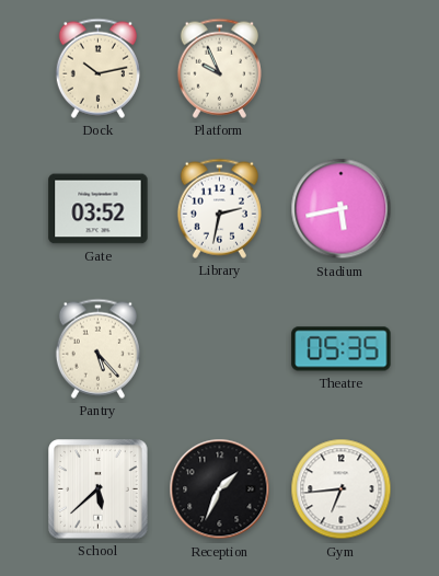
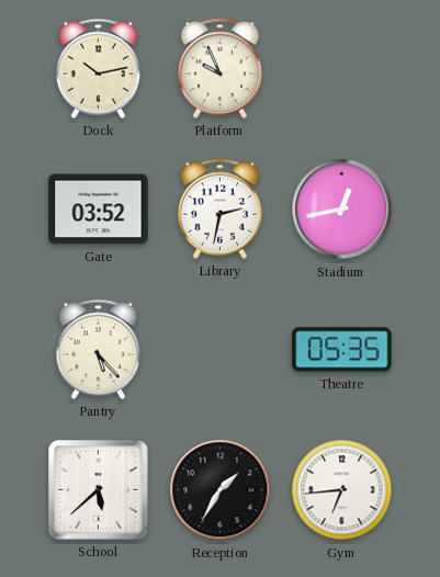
Stadium: 5:43 -> 12:43
Reception: 1:34 -> 1:35
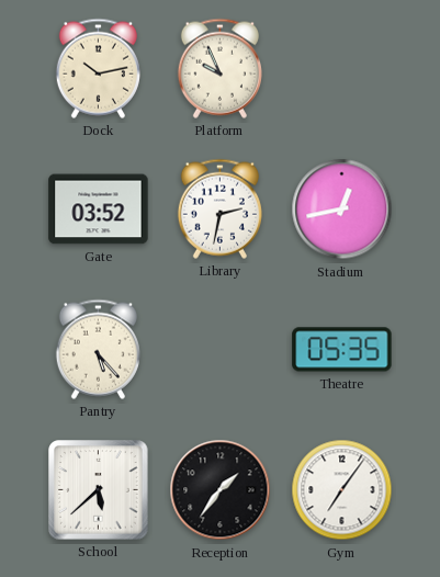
Reception: 1:35 -> 1:36
Gym: 6:44 -> 7:06
